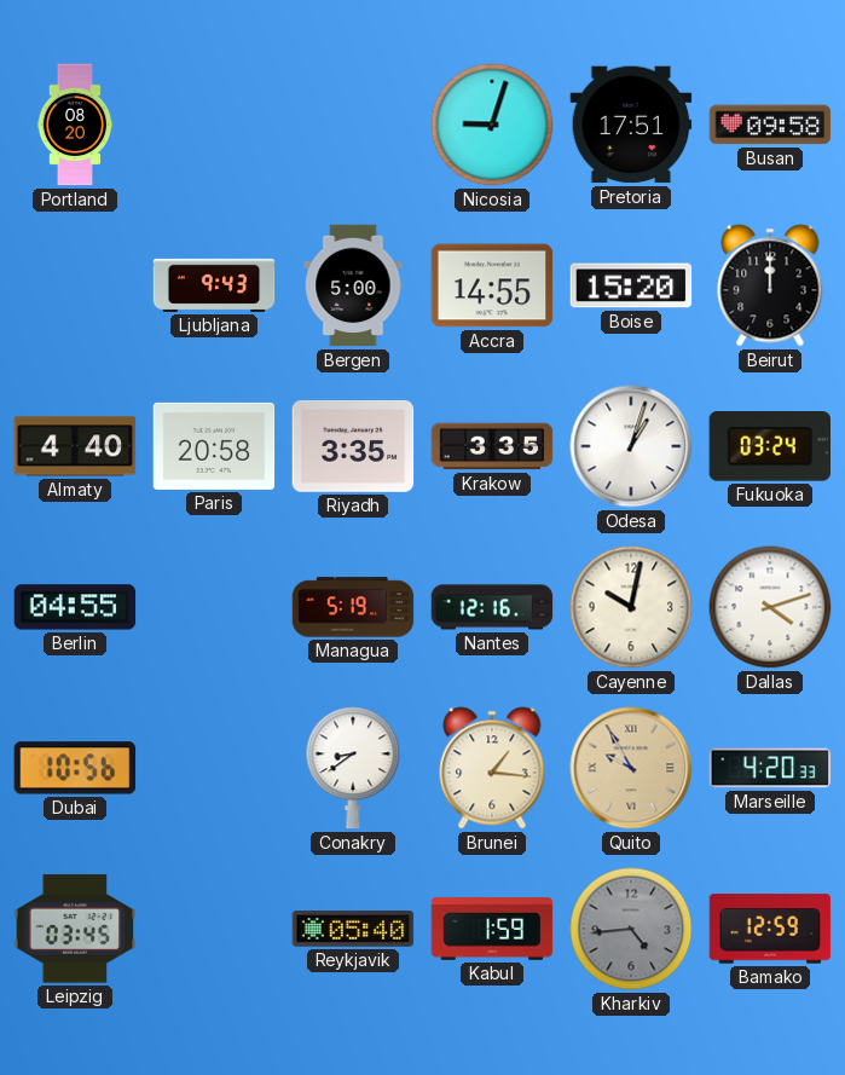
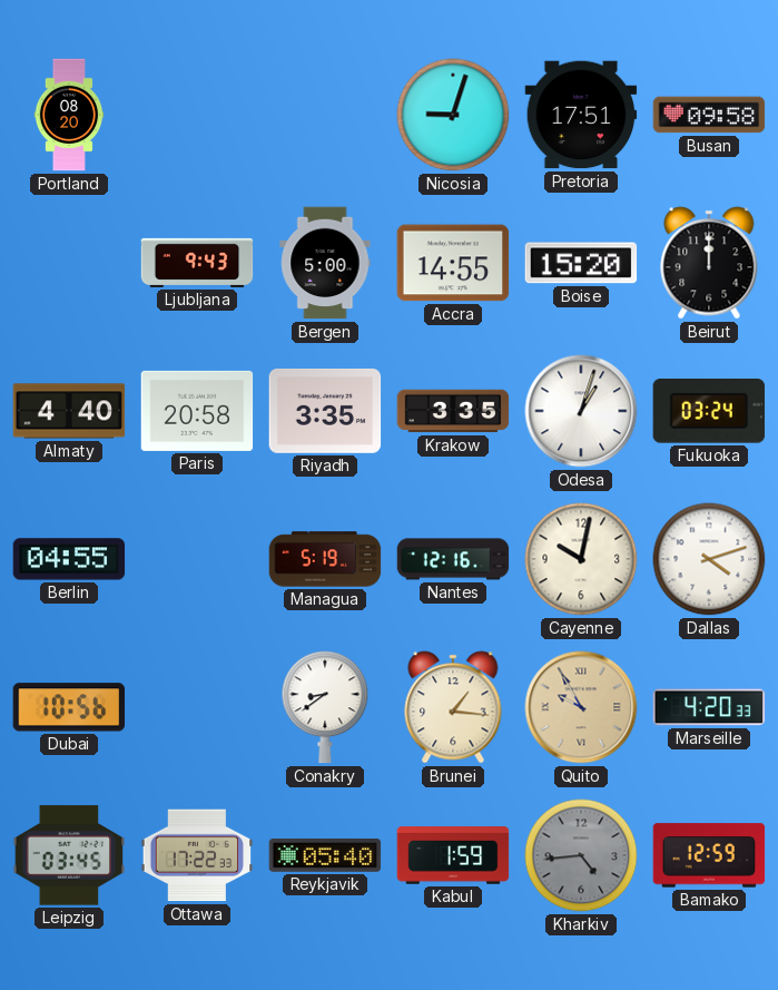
Ottawa: none -> 17:22
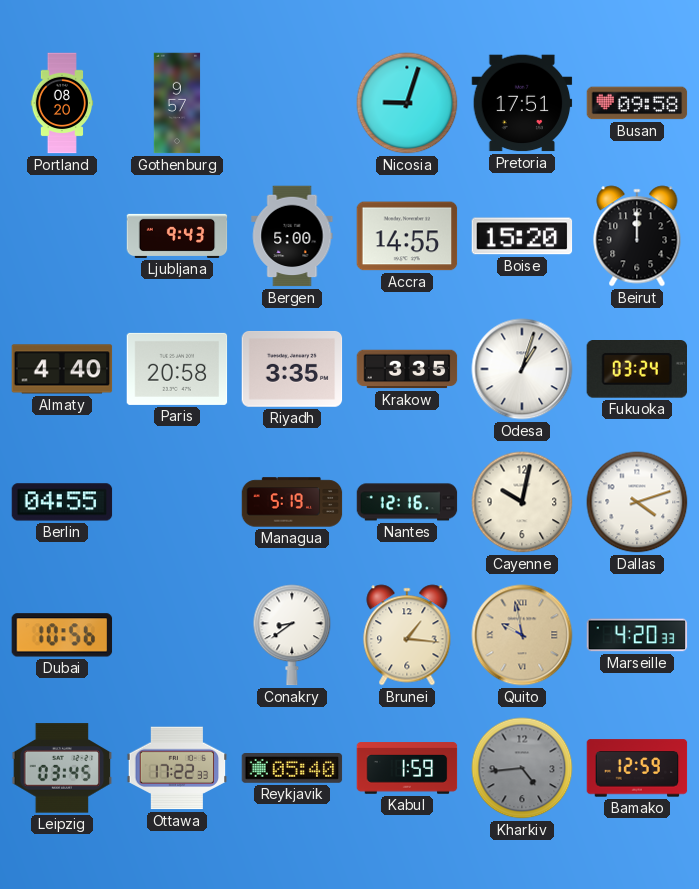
Gothenburg: none -> 9:57
Quito: 9:55 -> 9:58
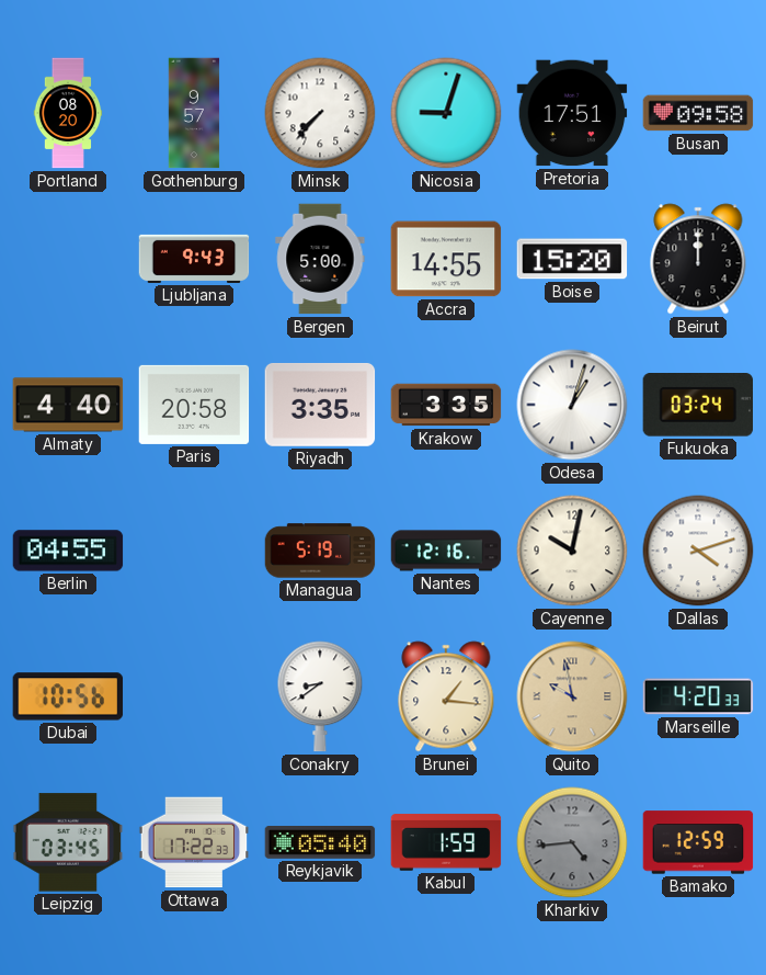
Minsk: none -> 7:37
